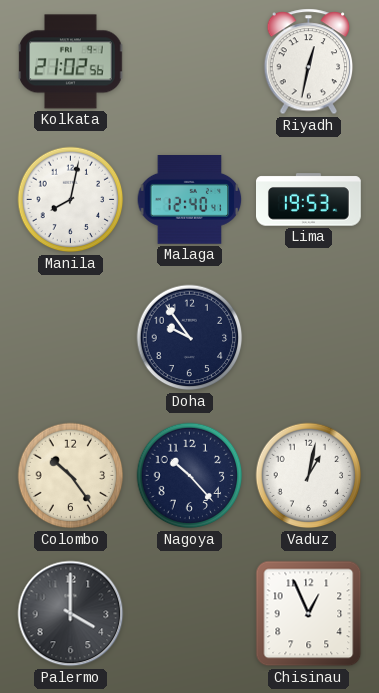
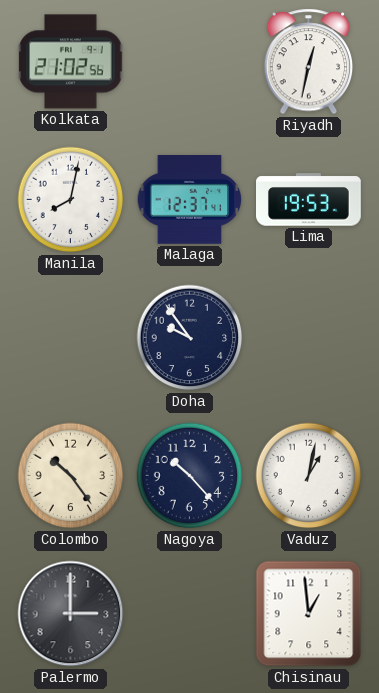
Malaga: 12:40 -> 12:37
Palermo: 4:00 -> 3:00
Chisinau: 12:56 -> 12:59
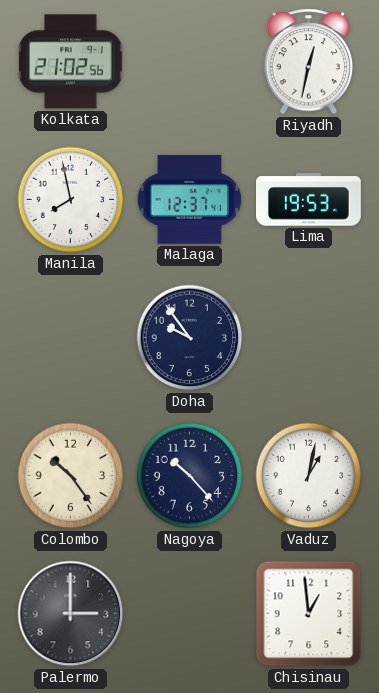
Manila: 8:02 -> 7:58
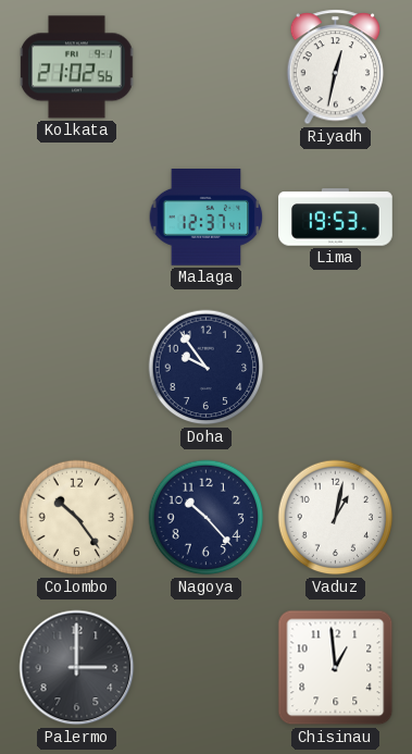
Manila: 7:58 -> none
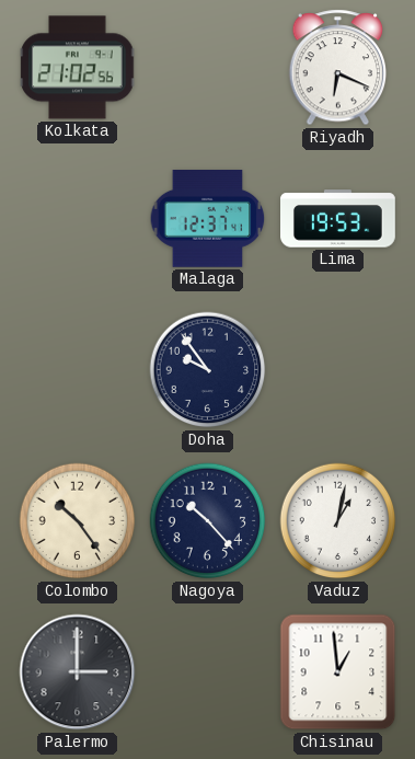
Riyadh: 12:32 -> 6:19
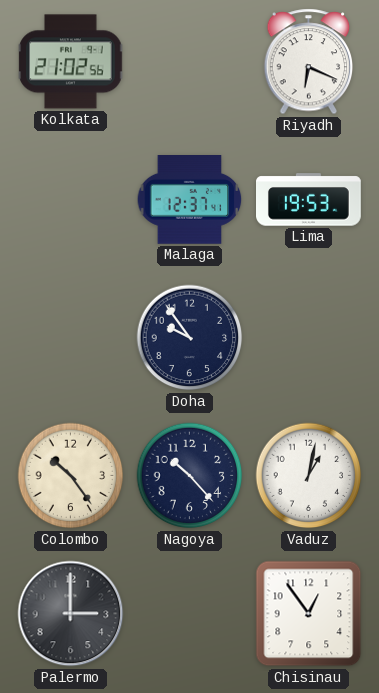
Chisinau: 12:59 -> 12:54
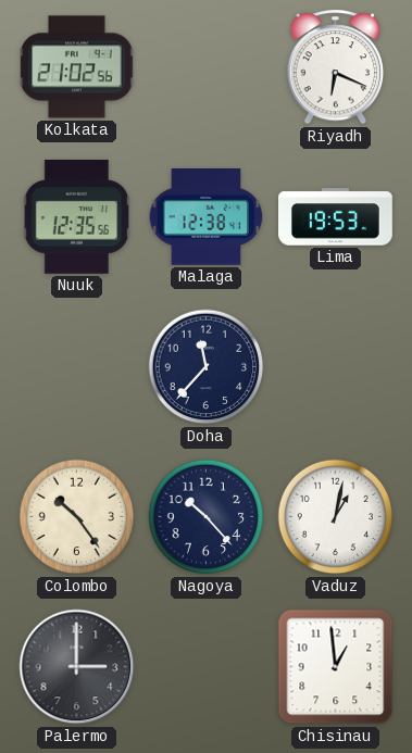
Nuuk: none -> 12:35
Malaga: 12:37 -> 12:38
Doha: 9:54 -> 11:37
Chisinau: 12:54 -> 12:59
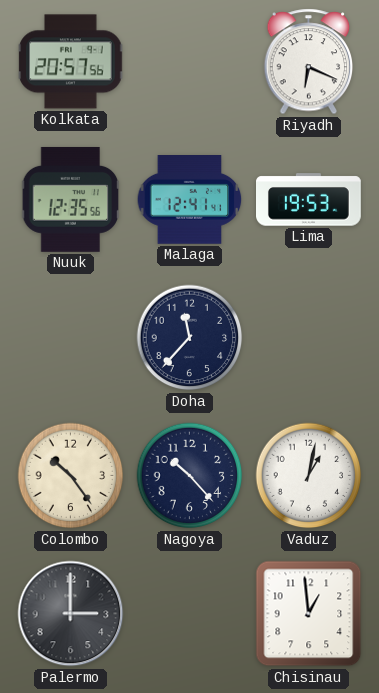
Kolkata: 21:02 -> 20:57
Malaga: 12:38 -> 12:41
